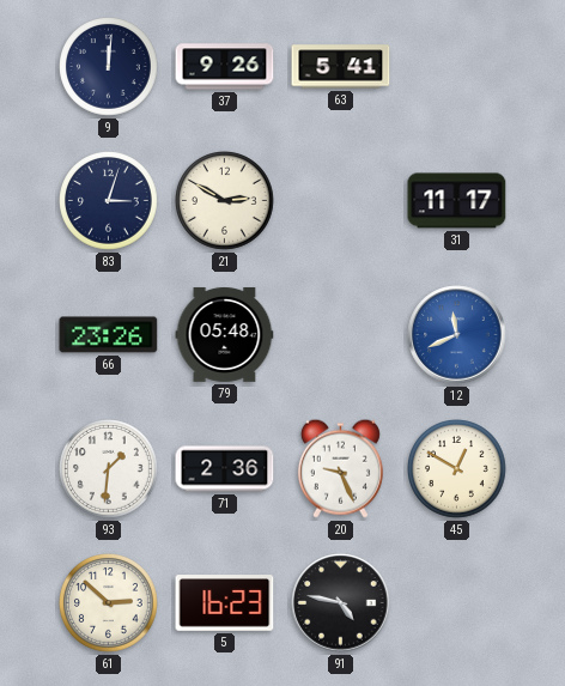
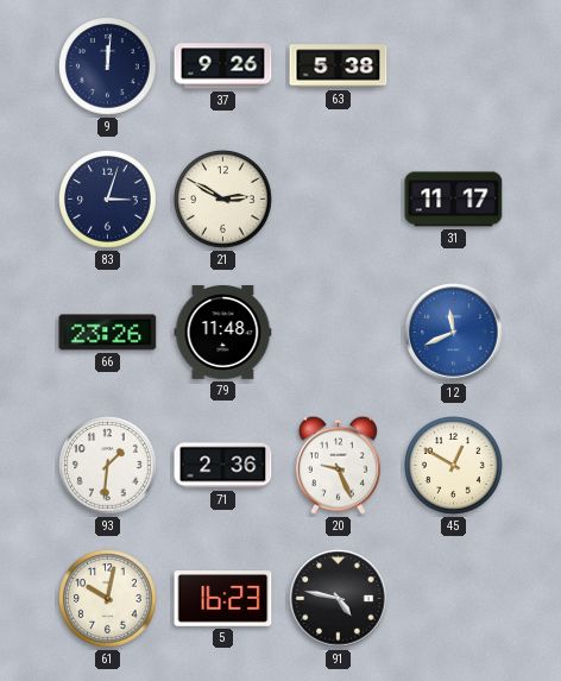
63: 5:41 -> 5:38
79: 05:48 -> 11:48
61: 2:52 -> 10:02
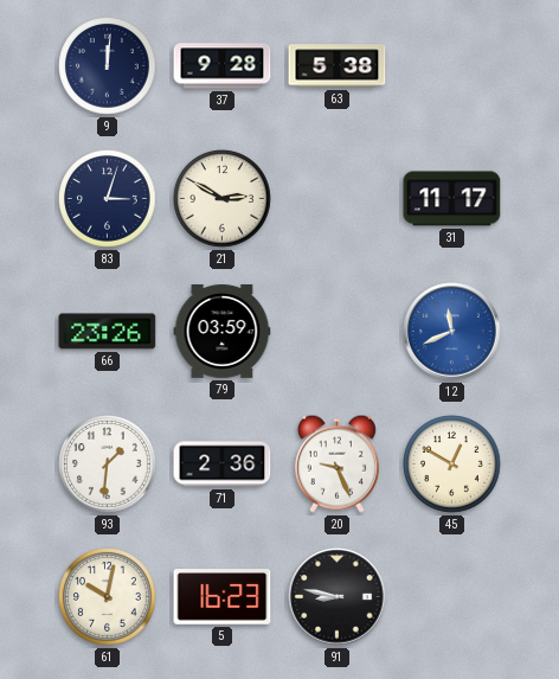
37: 9:26 -> 9:28
79: 11:48 -> 03:59
91: 4:47 -> 8:47
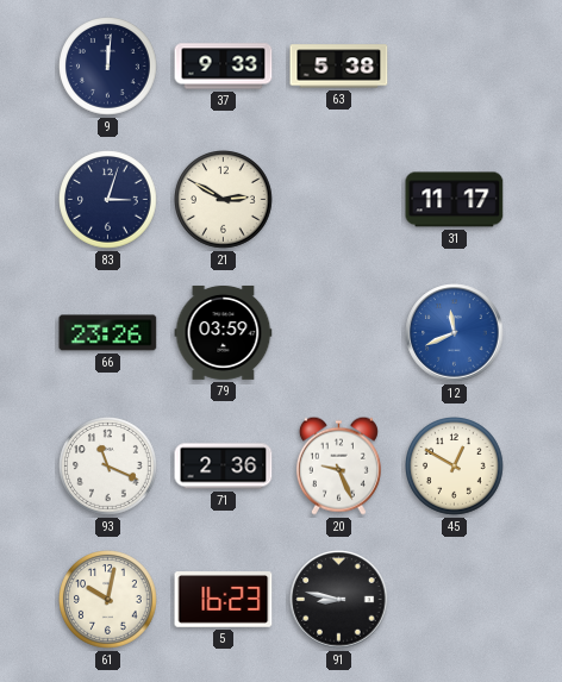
37: 9:28 -> 9:33
93: 1:31 -> 11:19
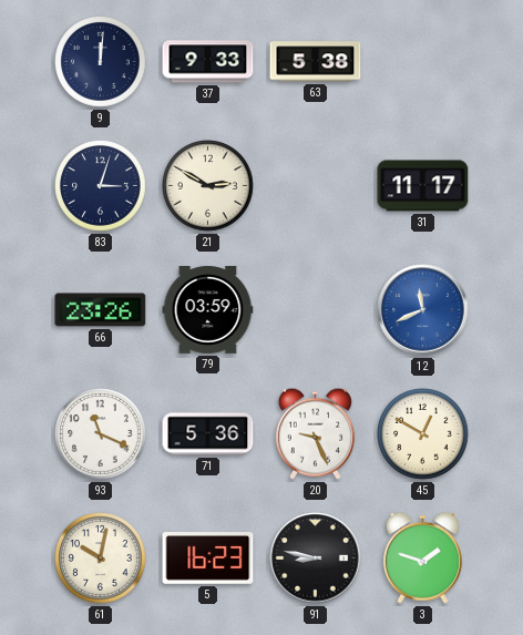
71: 2:36 -> 5:36
3: none -> 1:48
